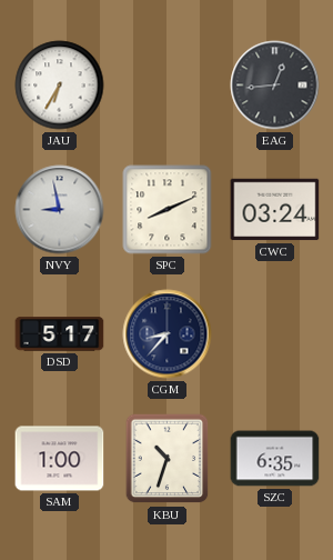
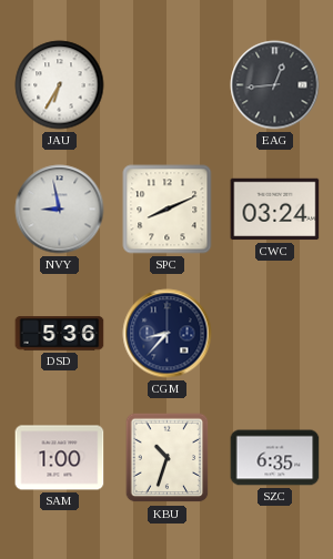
DSD: 5:17 -> 5:36
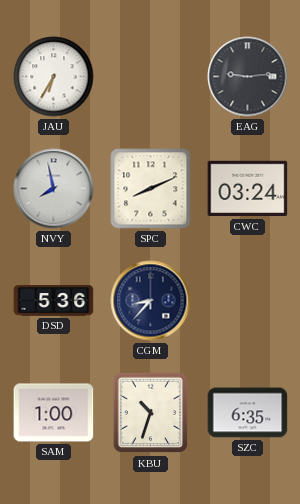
EAG: 12:44 -> 9:14
NVY: 8:58 -> 7:58
